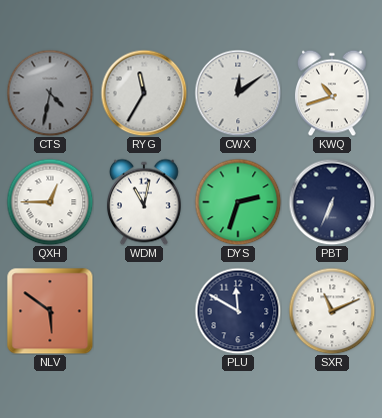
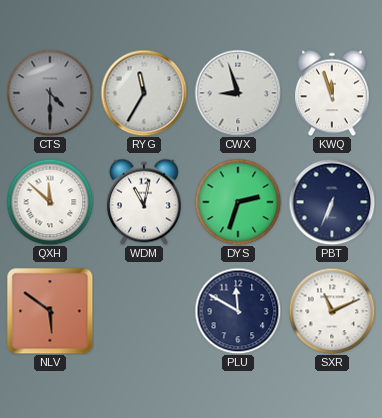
CTS: 4:32 -> 4:30
CWX: 12:09 -> 8:57
KWQ: 10:42 -> 11:57
QXH: 12:45 -> 11:52
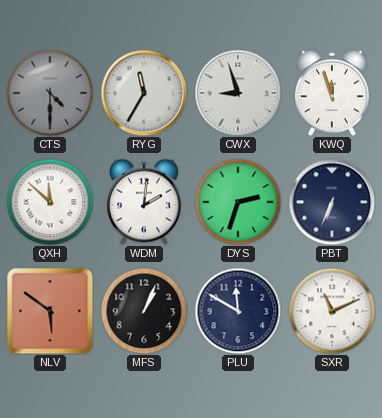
WDM: 11:02 -> 2:01
MFS: none -> 1:04
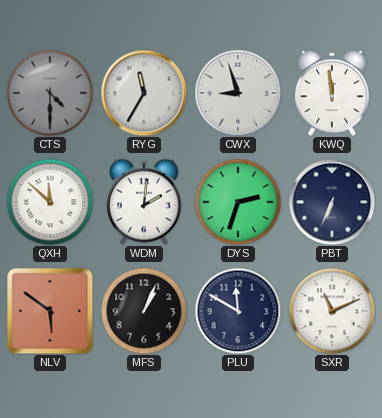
KWQ: 11:57 -> 11:59
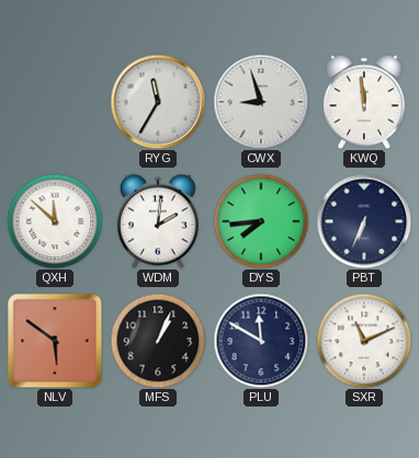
CTS: 4:30 -> none
DYS: 2:33 -> 7:44
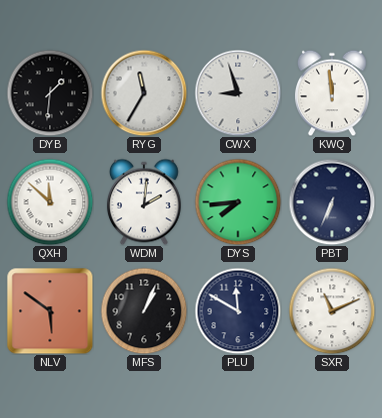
DYB: none -> 1:31
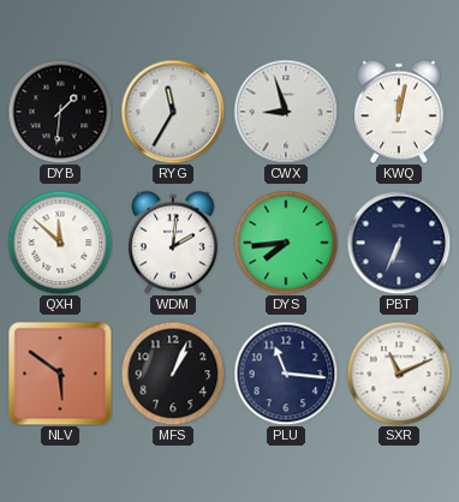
KWQ: 11:59 -> 12:02
PLU: 11:50 -> 11:16
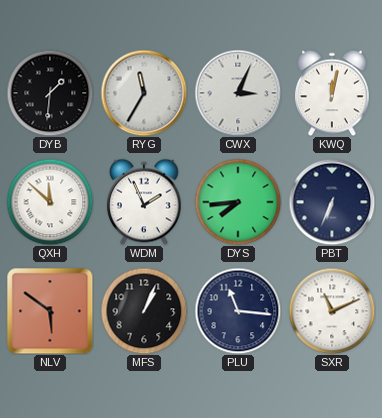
CWX: 8:57 -> 3:04
WDM: 2:01 -> 1:56
